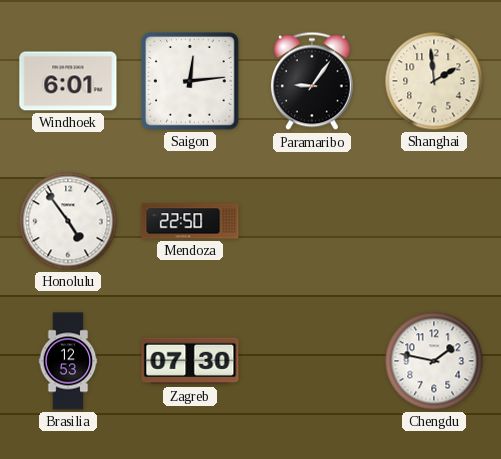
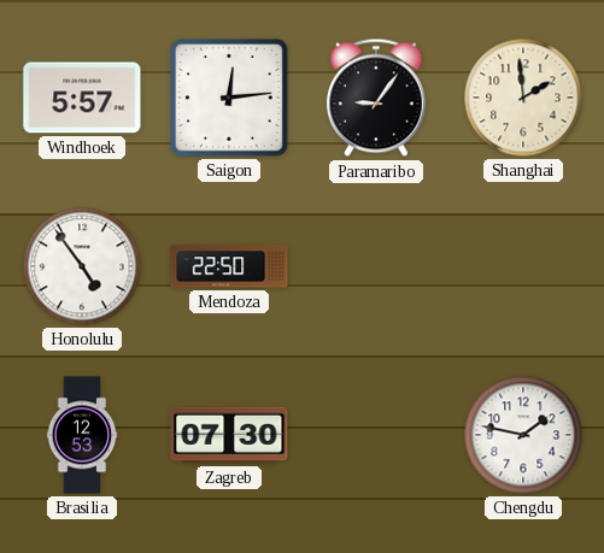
Windhoek: 6:01 -> 5:57
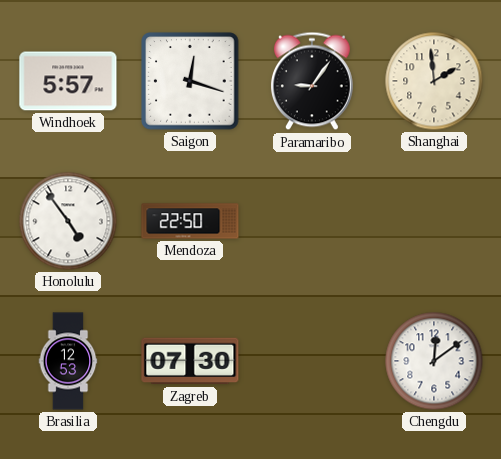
Saigon: 12:14 -> 12:18
Chengdu: 1:47 -> 12:09
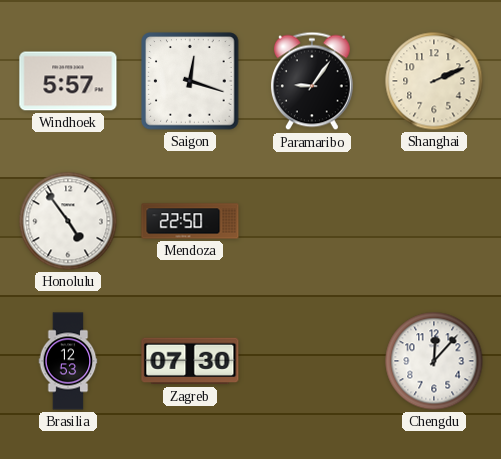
Shanghai: 1:59 -> 2:11
Chengdu: 12:09 -> 12:07
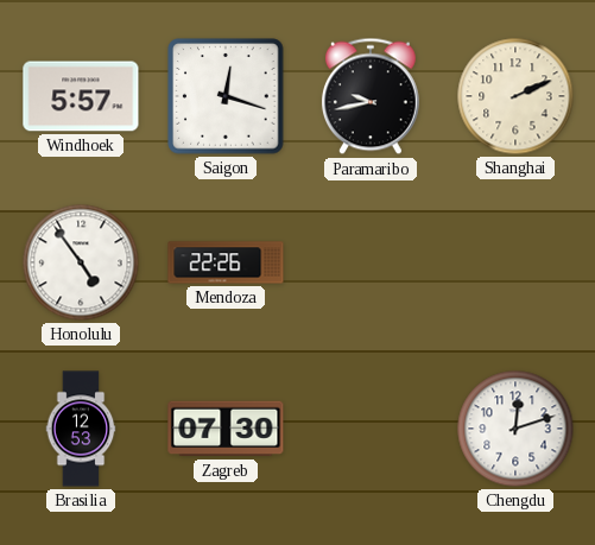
Paramaribo: 9:06 -> 9:43
Mendoza: 22:50 -> 22:26
Chengdu: 12:07 -> 12:12
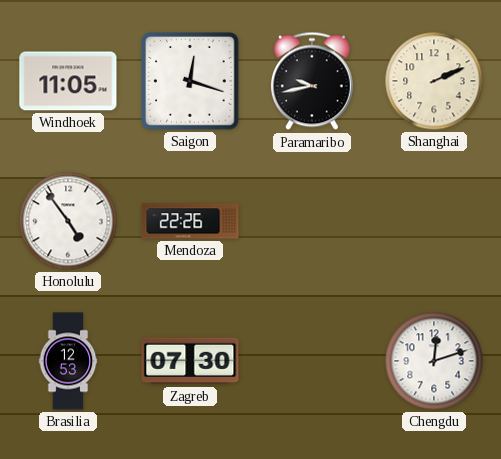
Windhoek: 5:57 -> 11:05
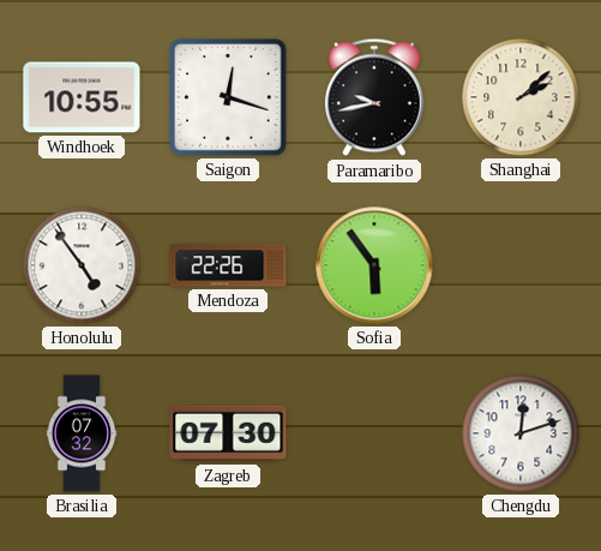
Windhoek: 11:05 -> 10:55
Shanghai: 2:11 -> 2:08
Sofia: none -> 5:54
Brasilia: 12:53 -> 07:32
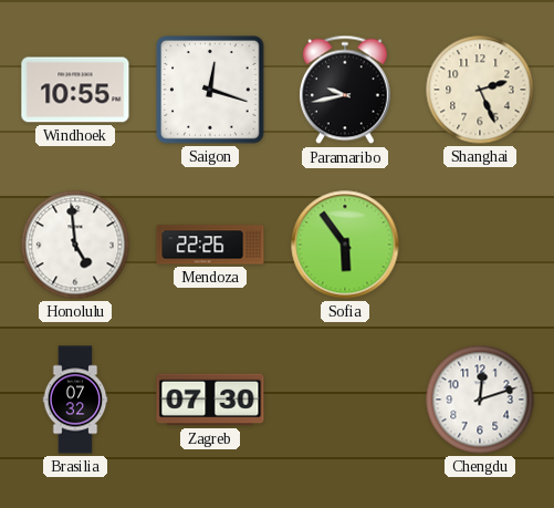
Shanghai: 2:08 -> 2:26
Honolulu: 4:54 -> 4:59
